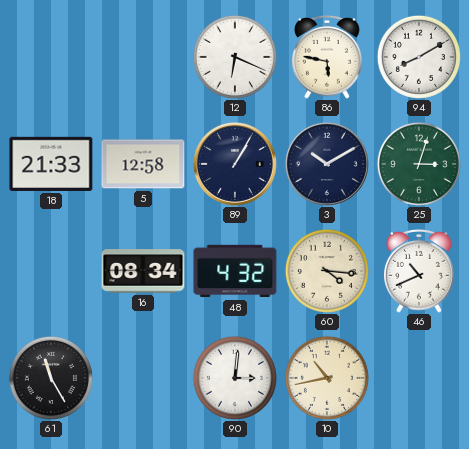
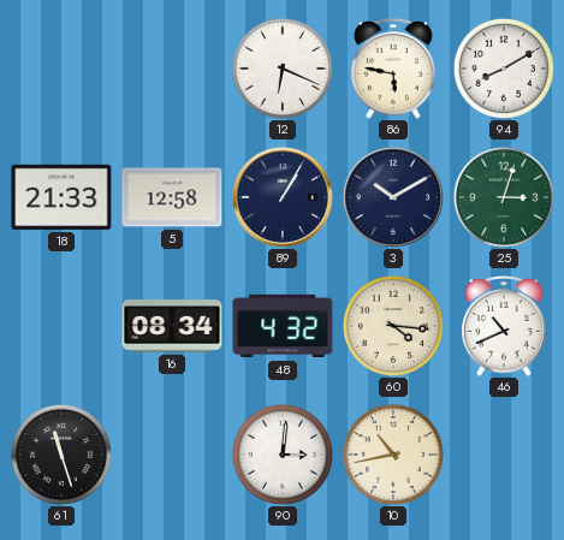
61: 11:25 -> 11:27
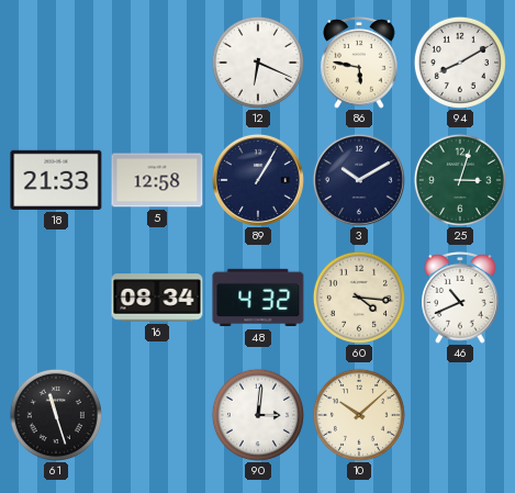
10: 10:43 -> 10:08
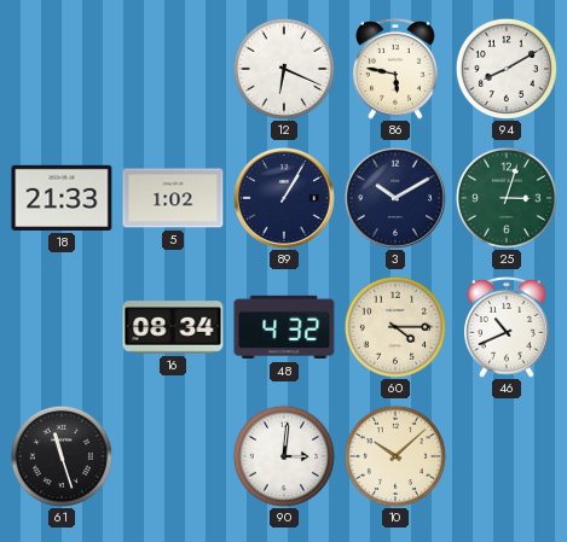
5: 12:58 -> 1:02
60: 4:16 -> 4:15
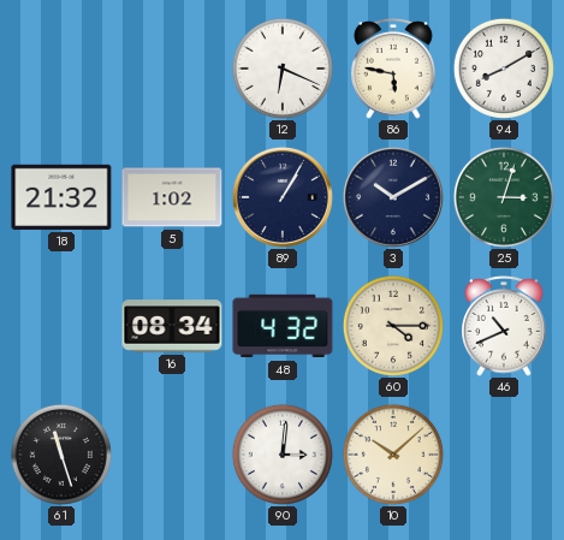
18: 21:33 -> 21:32
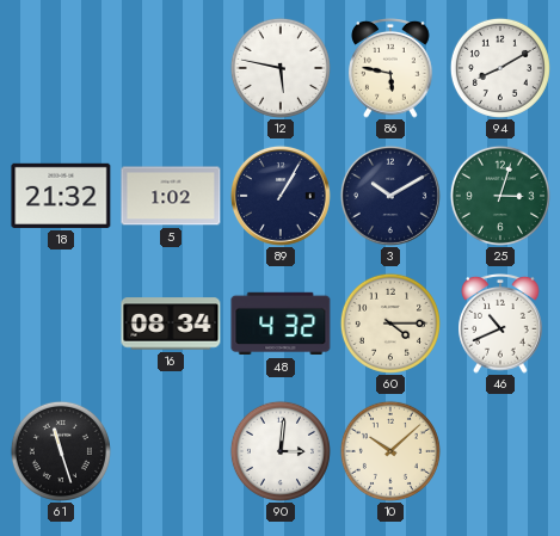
12: 6:19 -> 5:47
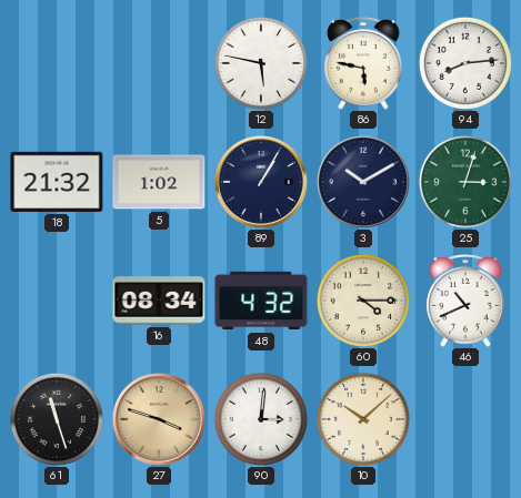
94: 8:10 -> 8:14
27: none -> 3:48
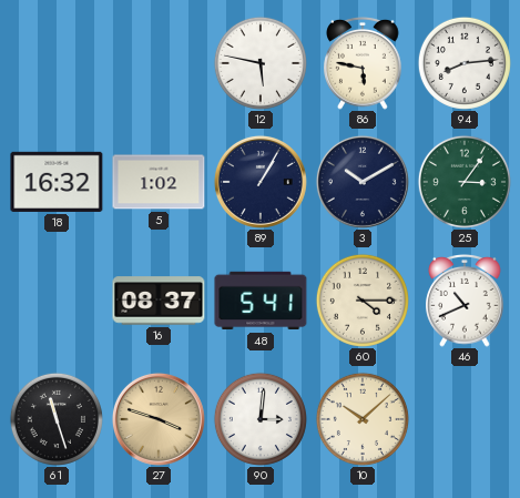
18: 21:32 -> 16:32
25: 3:03 -> 3:06
16: 08:34 -> 08:37
48: 4:32 -> 5:41
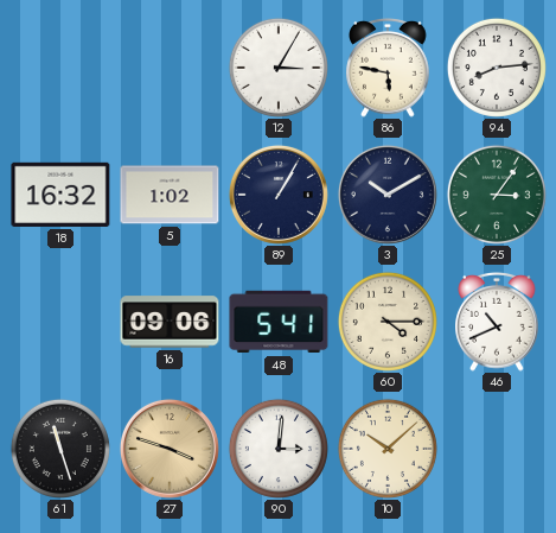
12: 5:47 -> 3:05
16: 08:37 -> 09:06
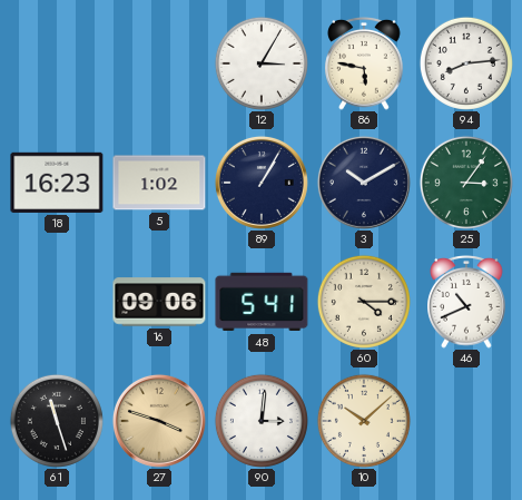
18: 16:32 -> 16:23
